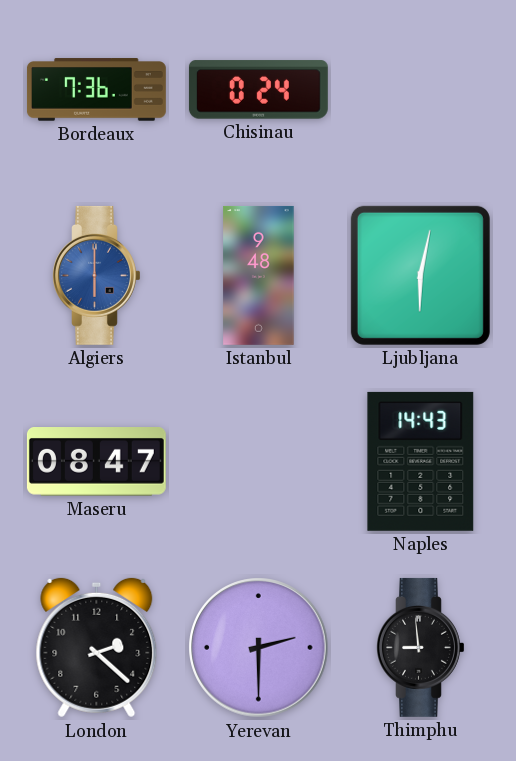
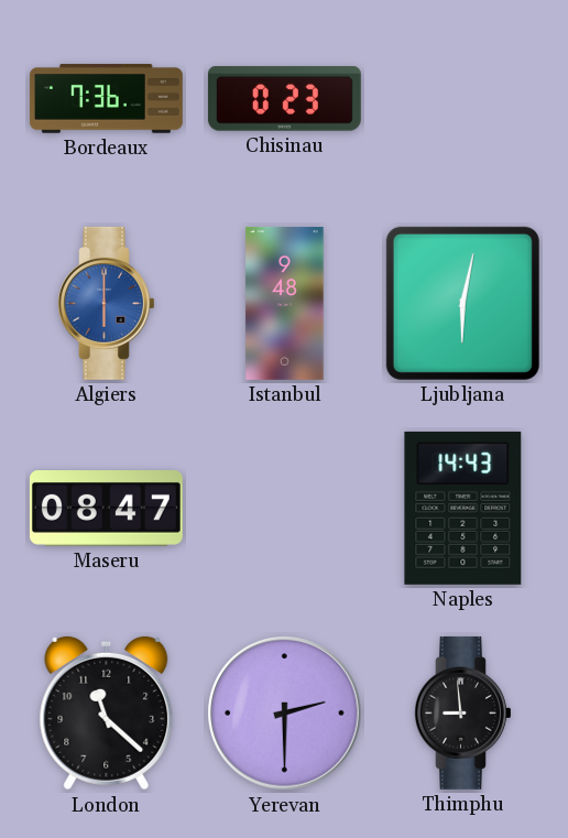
Chisinau: 0:24 -> 0:23
London: 2:22 -> 11:22
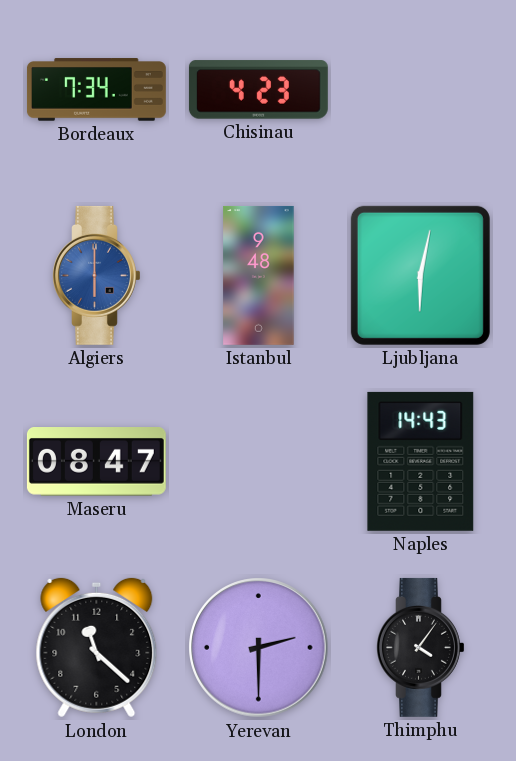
Bordeaux: 7:36 -> 7:34
Chisinau: 0:23 -> 4:23
Thimphu: 8:59 -> 4:06
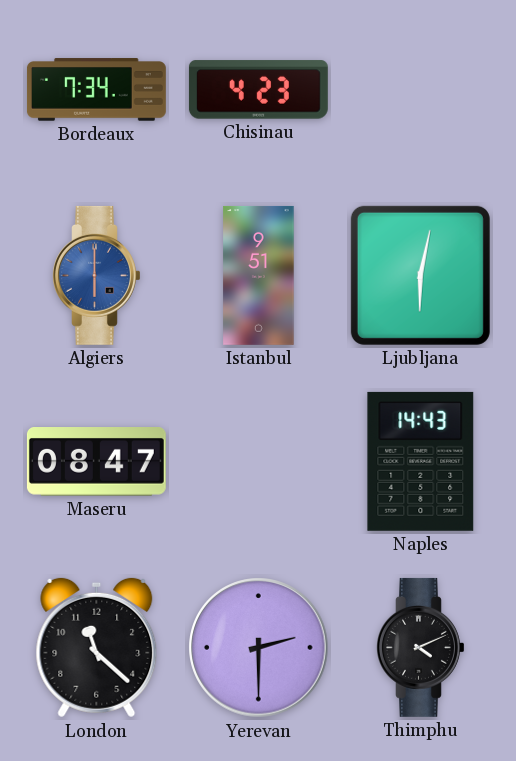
Istanbul: 9:48 -> 9:51
Thimphu: 4:06 -> 4:11
